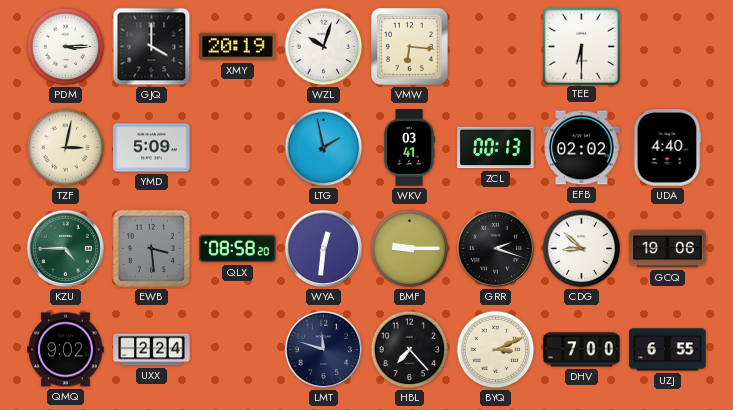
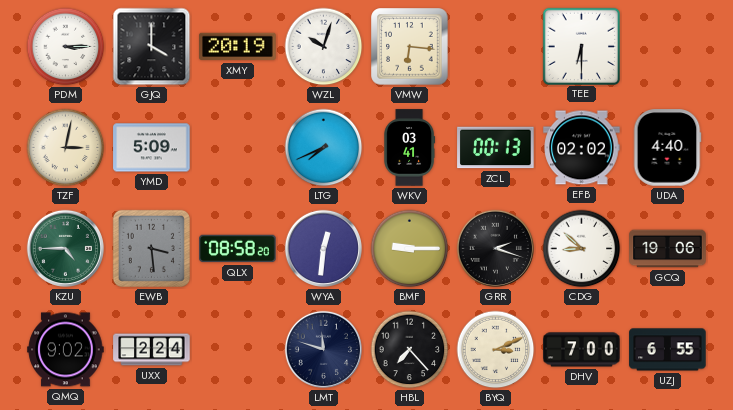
LTG: 1:58 -> 7:41
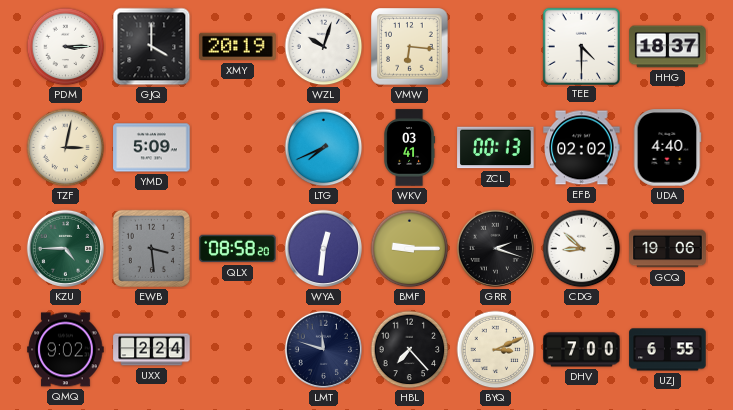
TEE: 6:30 -> 4:30
HHG: none -> 18:37
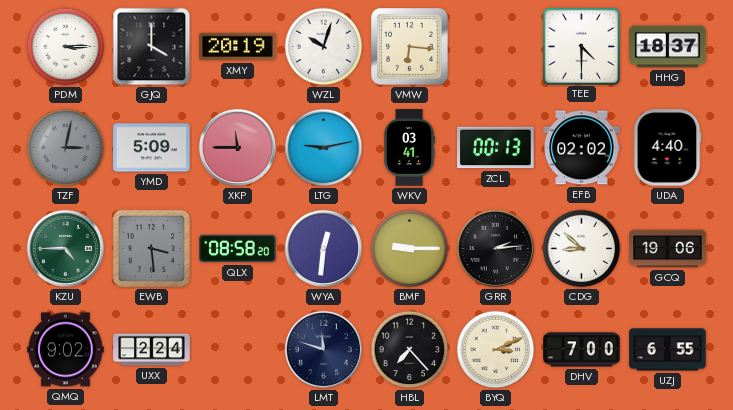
TZF dial: cream -> grey
XKP: none -> 11:45
LTG: 7:41 -> 9:13
GRR: 2:18 -> 2:14
